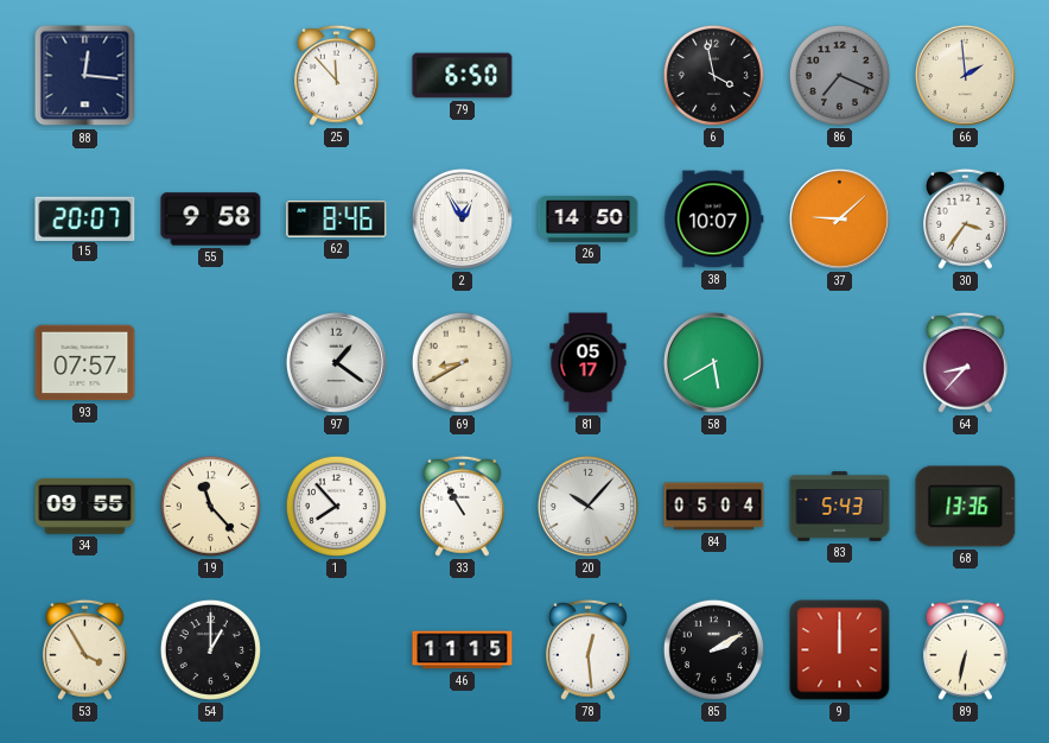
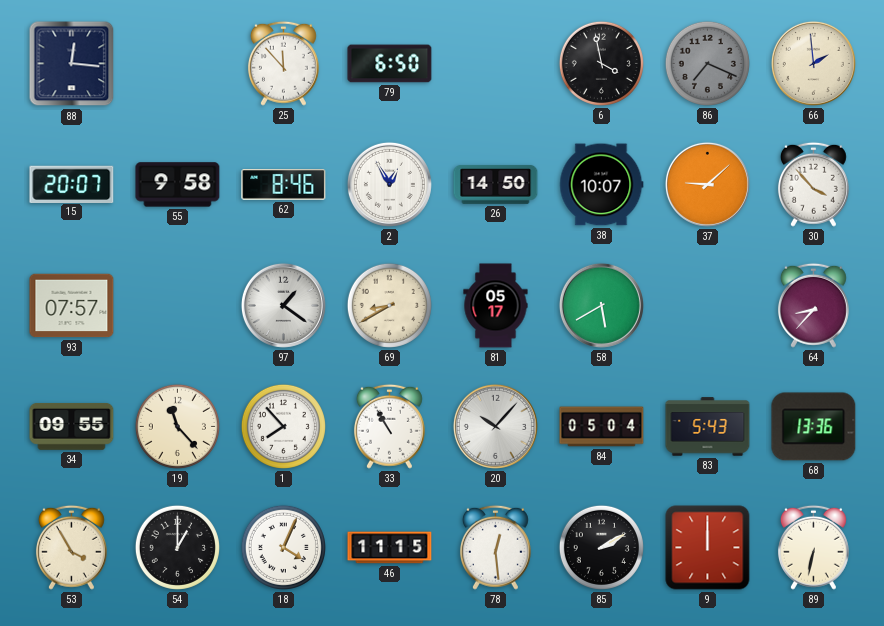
30: 3:36 -> 3:53
18: none -> 4:04
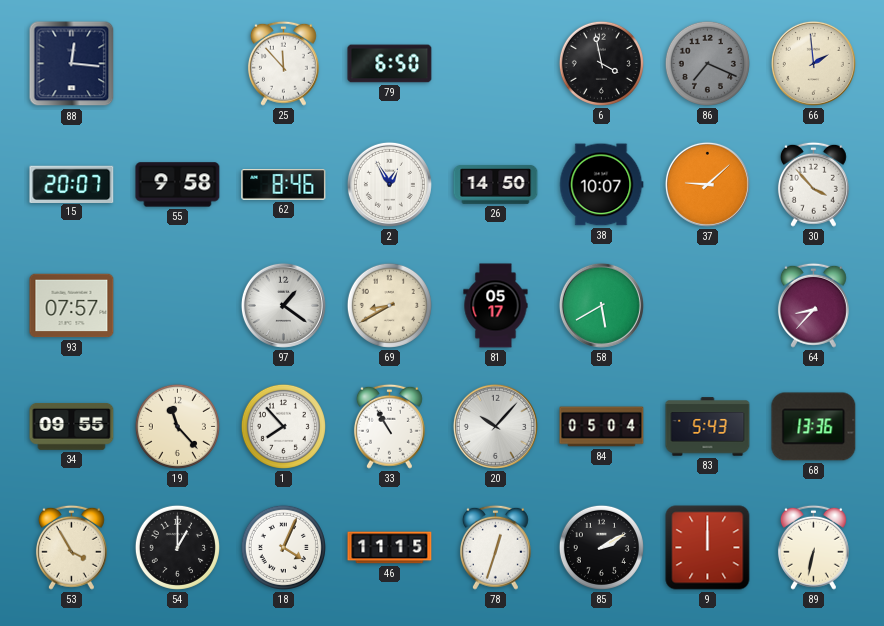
78: 12:29 -> 12:33
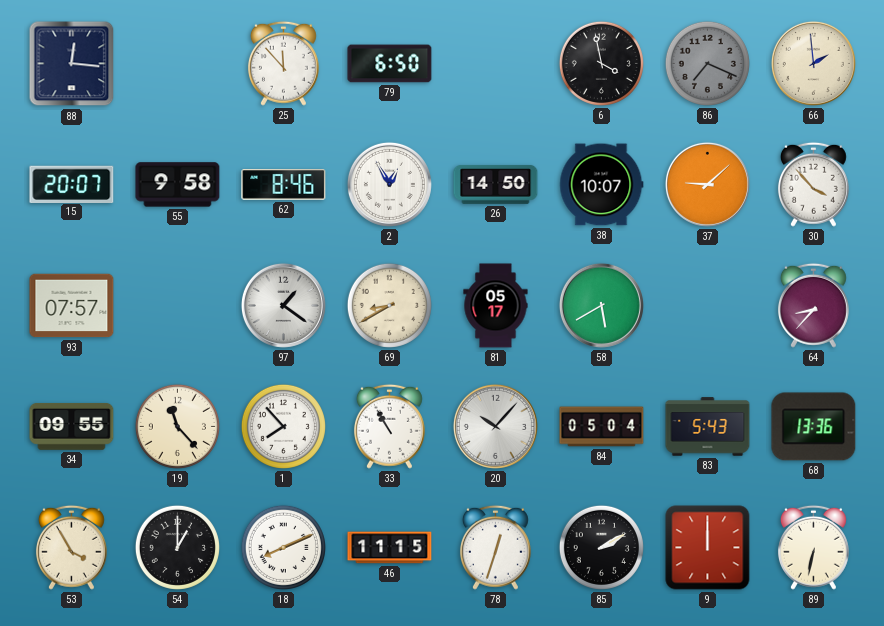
18: 4:04 -> 8:11
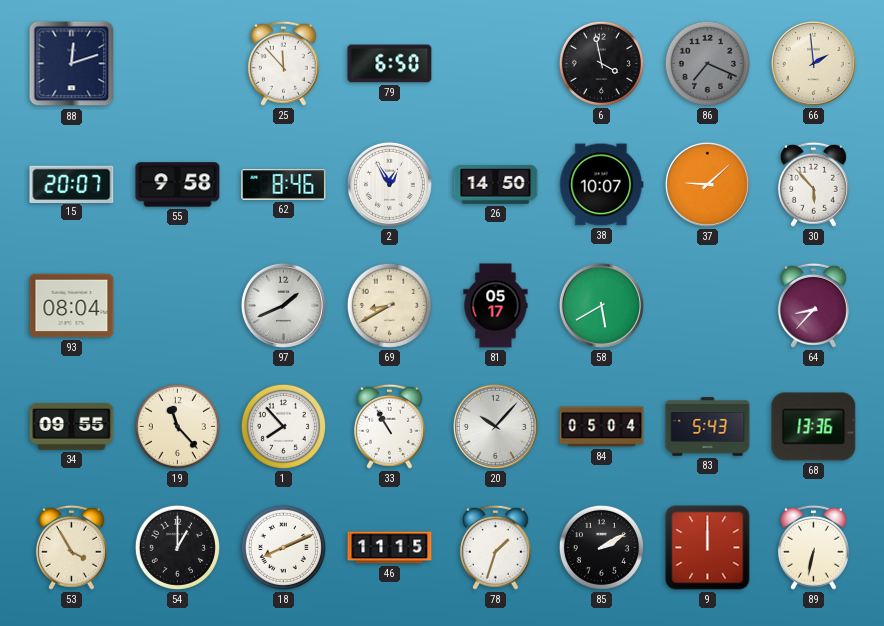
88: 12:16 -> 12:12
30: 3:53 -> 5:53
93: 07:57 -> 08:04
97: 1:21 -> 1:41
78: 12:33 -> 1:33
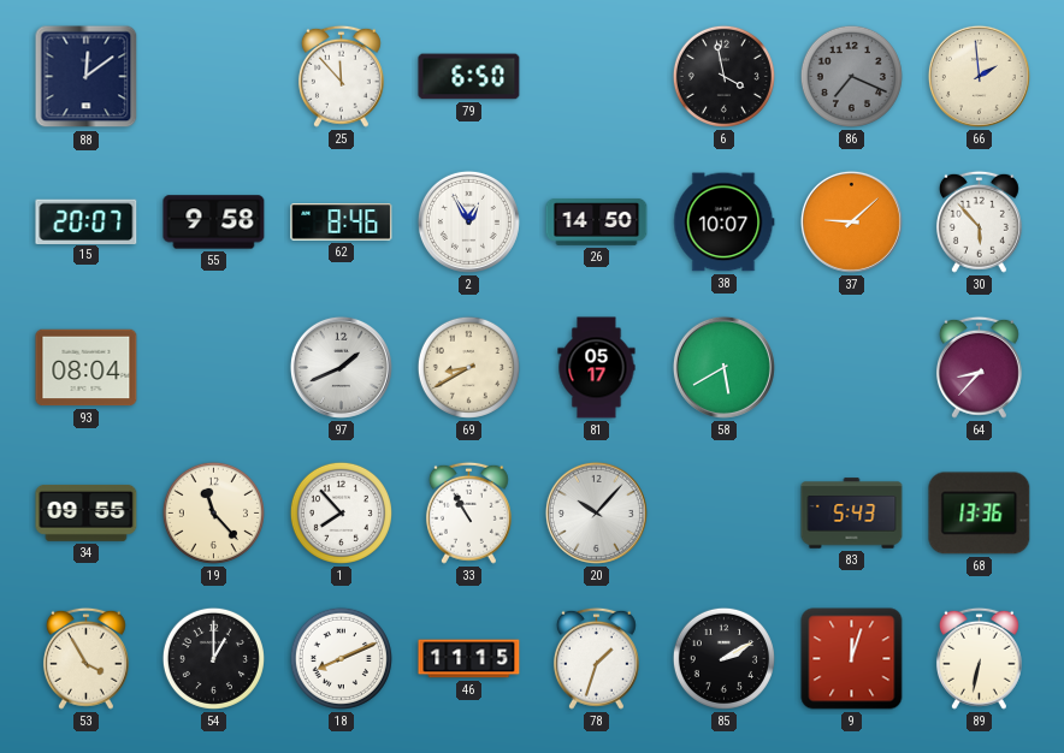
88: 12:12 -> 12:09
84: 05:04 -> none
9: 12:00 -> 12:03
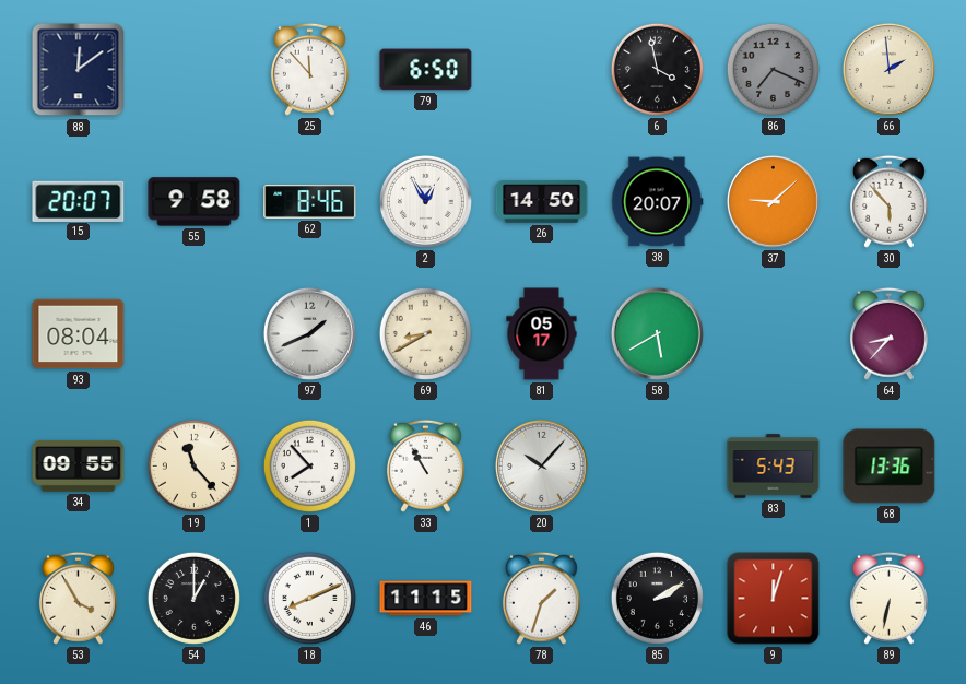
38: 10:07 -> 20:07
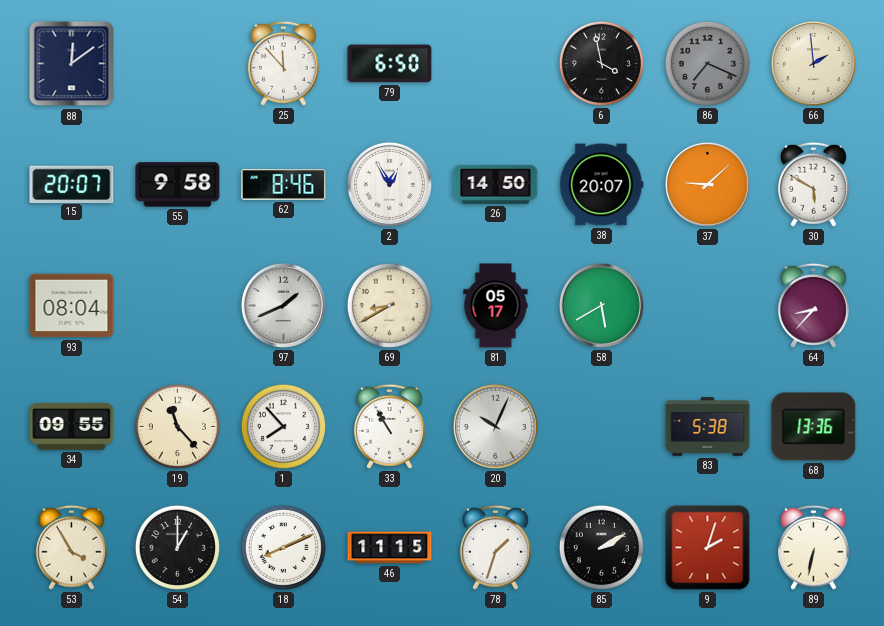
30: 5:53 -> 5:50
20: 10:07 -> 10:04
83: 5:43 -> 5:38
9: 12:03 -> 2:03
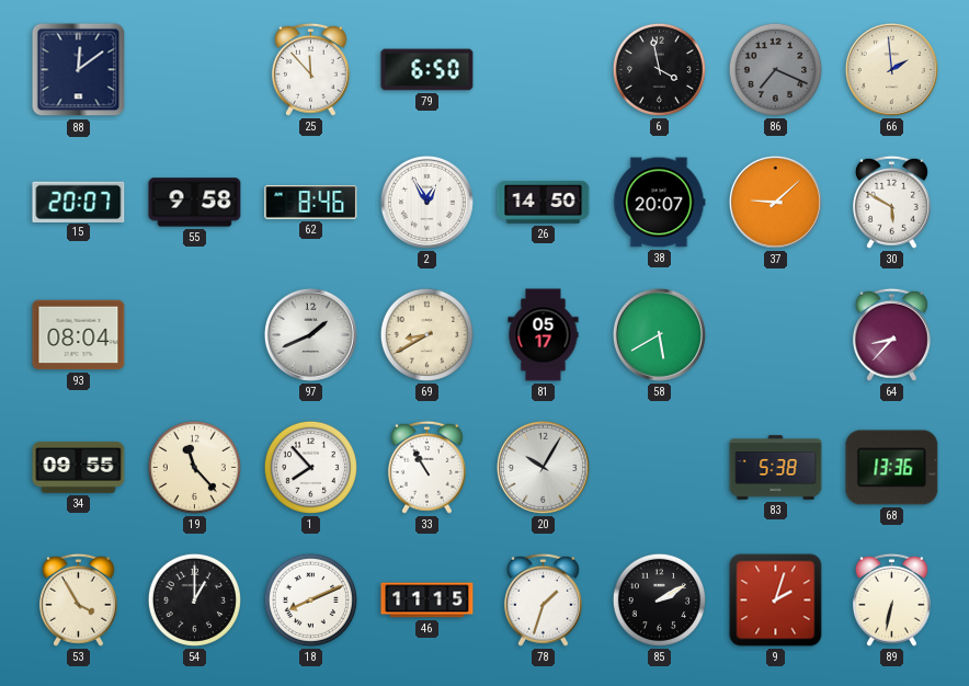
20: 10:04 -> 10:05
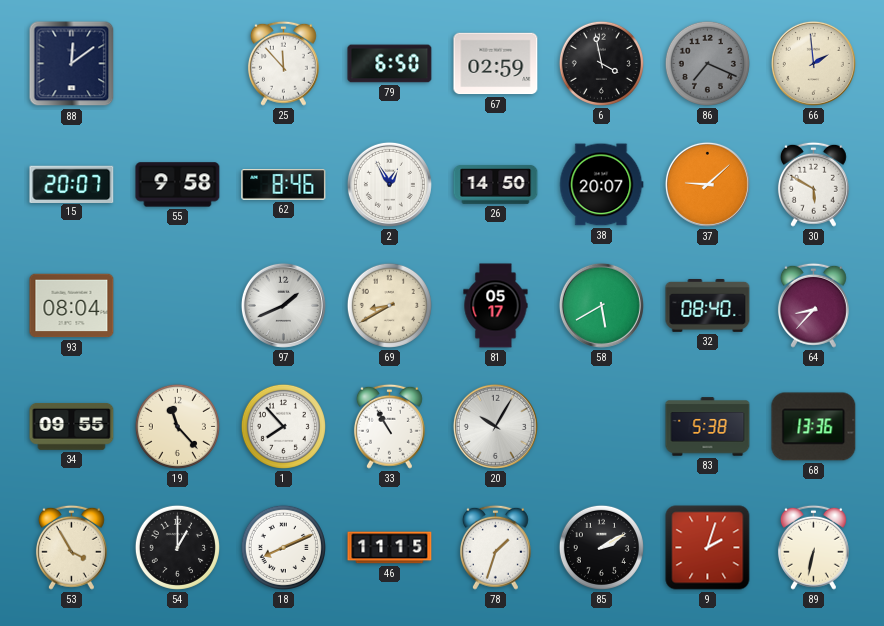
67: none -> 02:59
32: none -> 08:40
